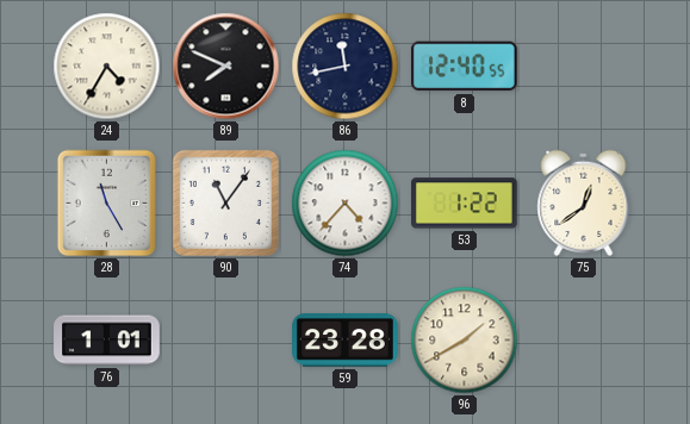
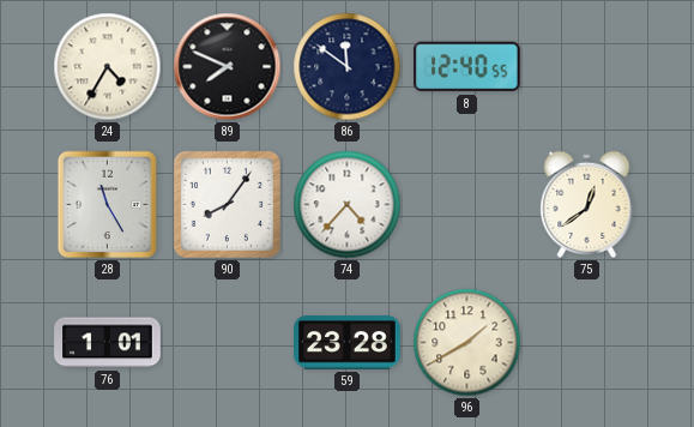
86: 11:43 -> 11:51
90: 11:06 -> 8:06
53: 1:22 -> none
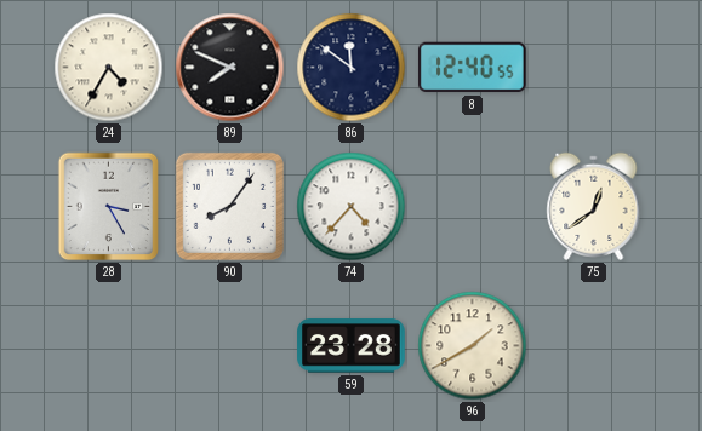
28: 11:25 -> 3:25
76: 1:01 -> none
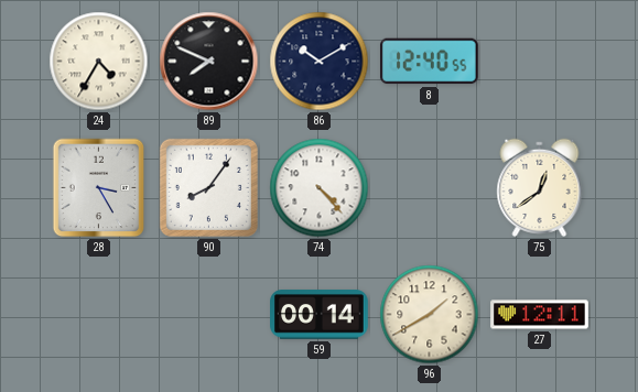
86: 11:51 -> 10:10
74: 4:37 -> 4:23
59: 23:28 -> 00:14
27: none -> 12:11
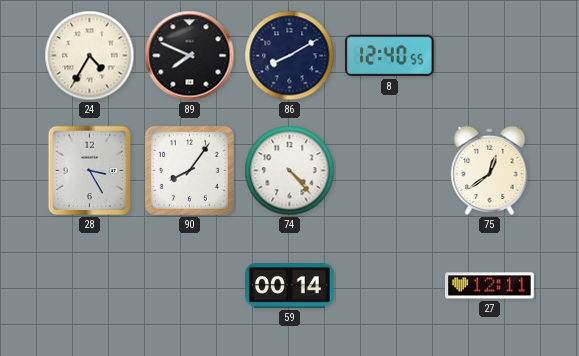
86: 10:10 -> 8:10
96: 1:40 -> none
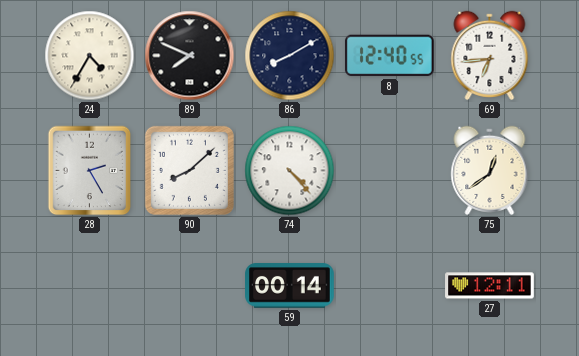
69: none -> 6:44
28: 3:25 -> 2:25
90: 8:06 -> 8:08
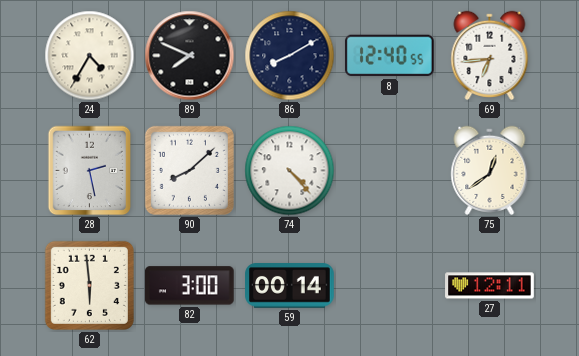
28: 2:25 -> 2:28
62: none -> 5:59
82: none -> 3:00
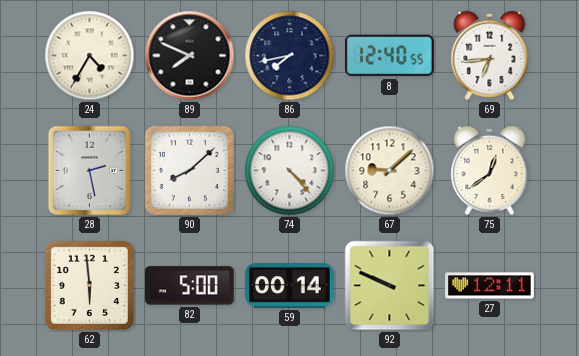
86: 8:10 -> 7:43
67: none -> 9:08
82: 3:00 -> 5:00
92: none -> 9:49
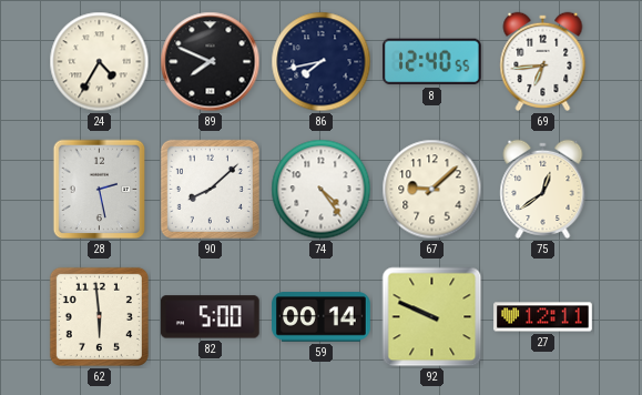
74: 4:23 -> 4:24
